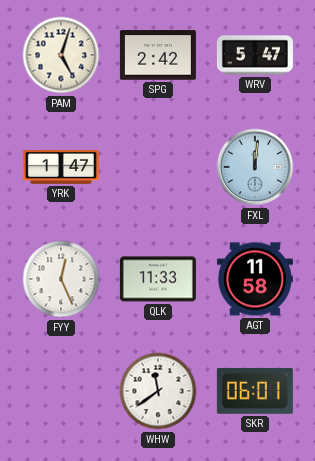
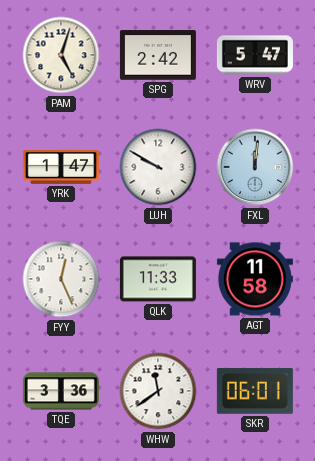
LUH: none -> 9:50
TQE: none -> 3:36
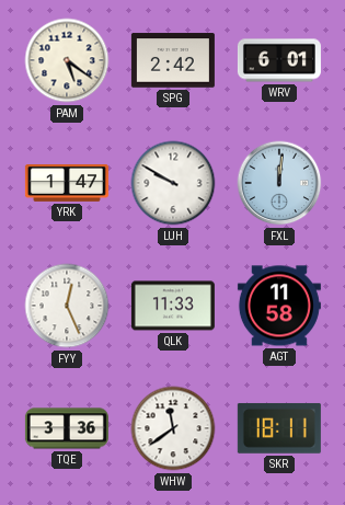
PAM: 5:03 -> 5:21
WRV: 5:47 -> 6:01
SKR: 06:01 -> 18:11
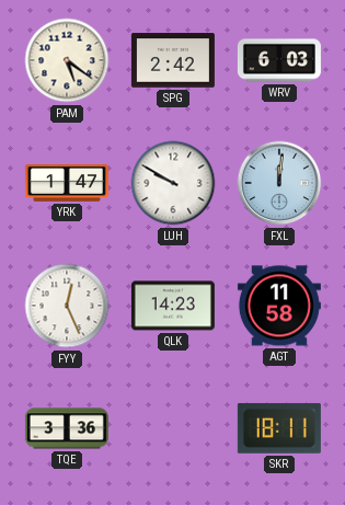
WRV: 6:01 -> 6:03
QLK: 11:33 -> 14:23
WHW: 11:39 -> none
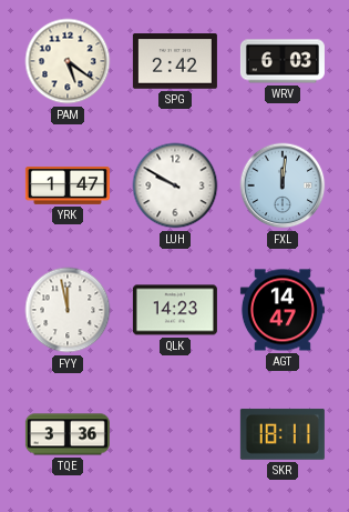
FYY: 12:26 -> 11:58
AGT: 11:58 -> 14:47
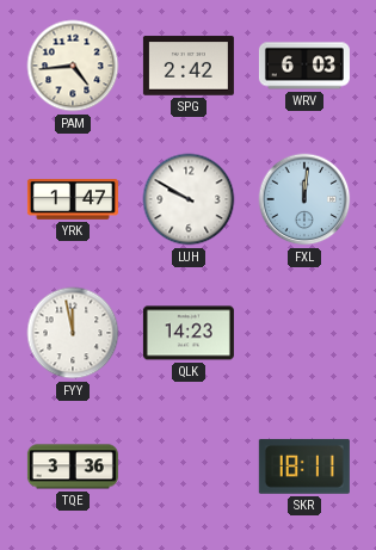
PAM: 5:21 -> 4:44
AGT: 14:47 -> none
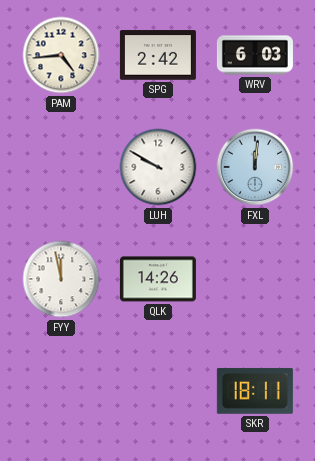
YRK: 1:47 -> none
QLK: 14:23 -> 14:26
TQE: 3:36 -> none
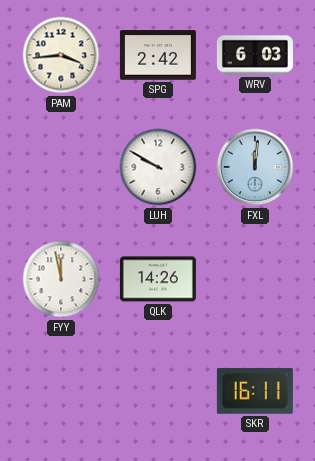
PAM: 4:44 -> 3:44
SKR: 18:11 -> 16:11
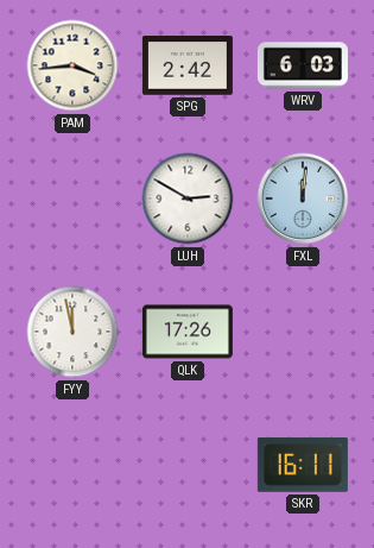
LUH: 9:50 -> 2:50
QLK: 14:26 -> 17:26
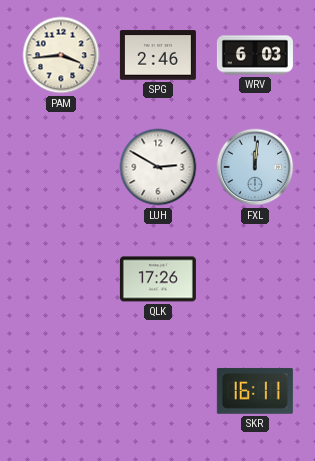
SPG: 2:42 -> 2:46
FYY: 11:58 -> none
